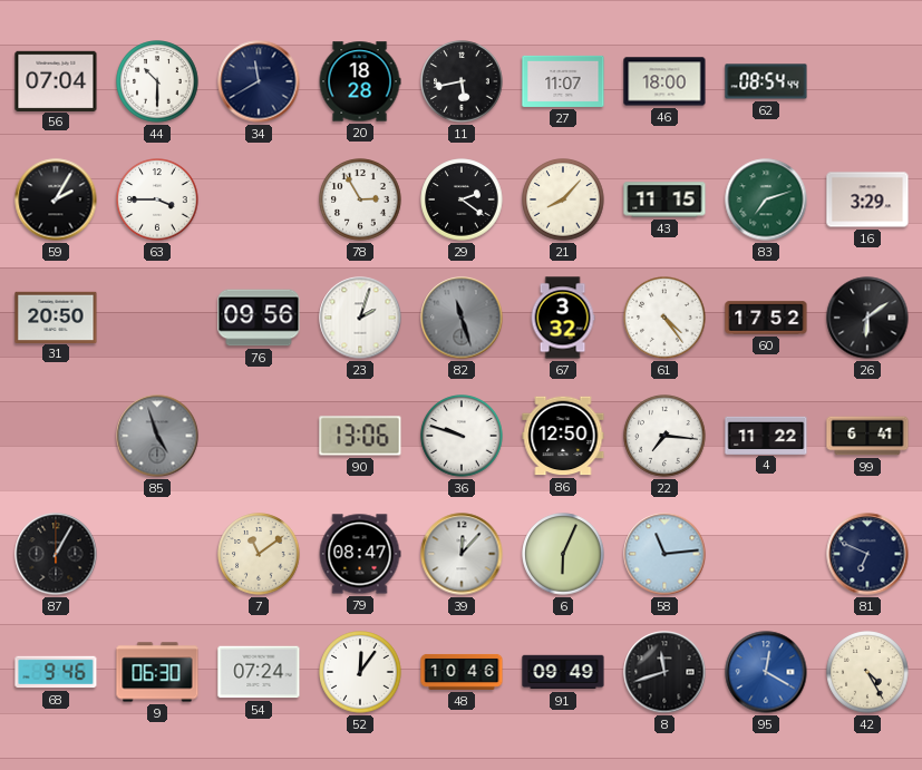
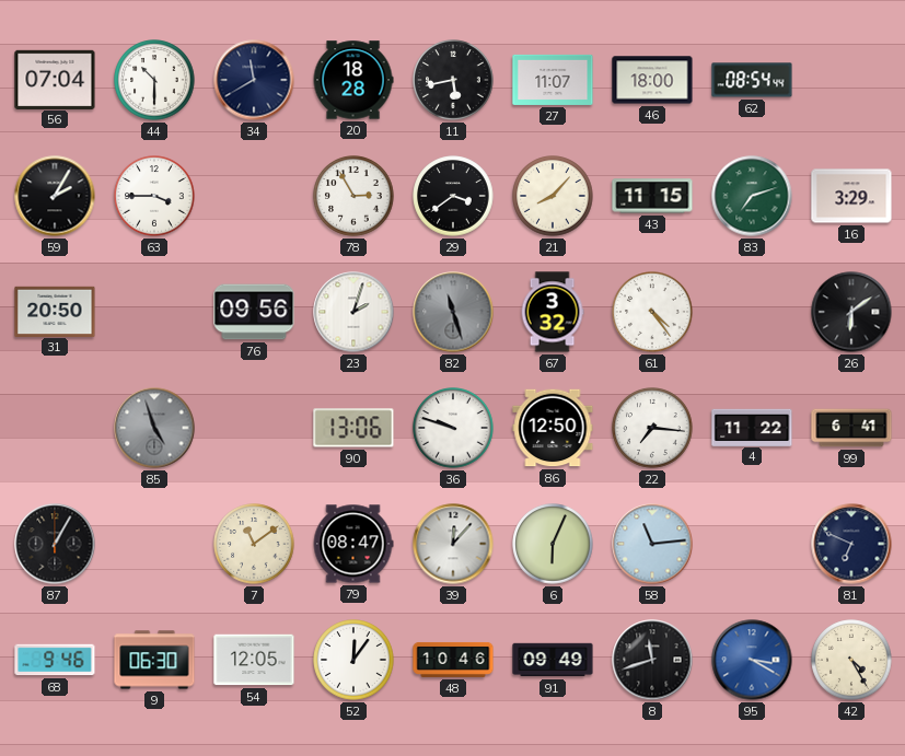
29: 2:21 -> 3:39
60: 17:52 -> none
54: 07:24 -> 12:05
95: 12:20 -> 3:20
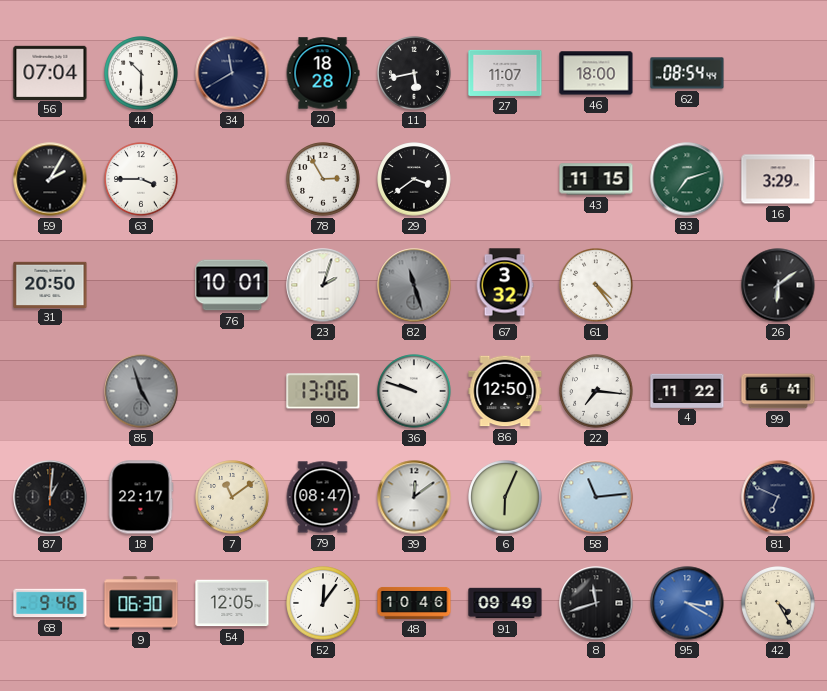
21: 8:07 -> none
76: 09:56 -> 10:01
87: 1:05 -> 1:01
18: none -> 22:17
39: 12:07 -> 12:09
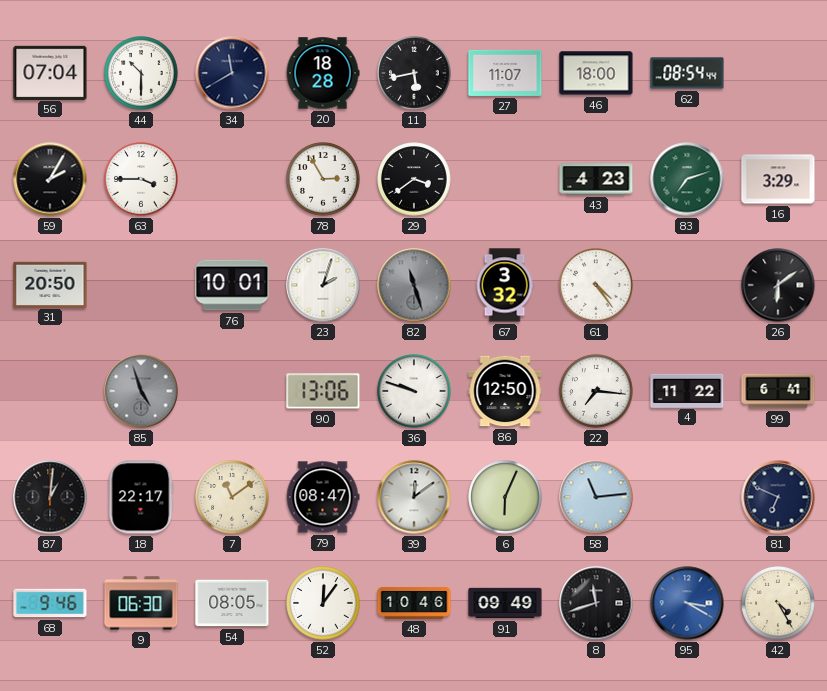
43: 11:15 -> 4:23
54: 12:05 -> 08:05
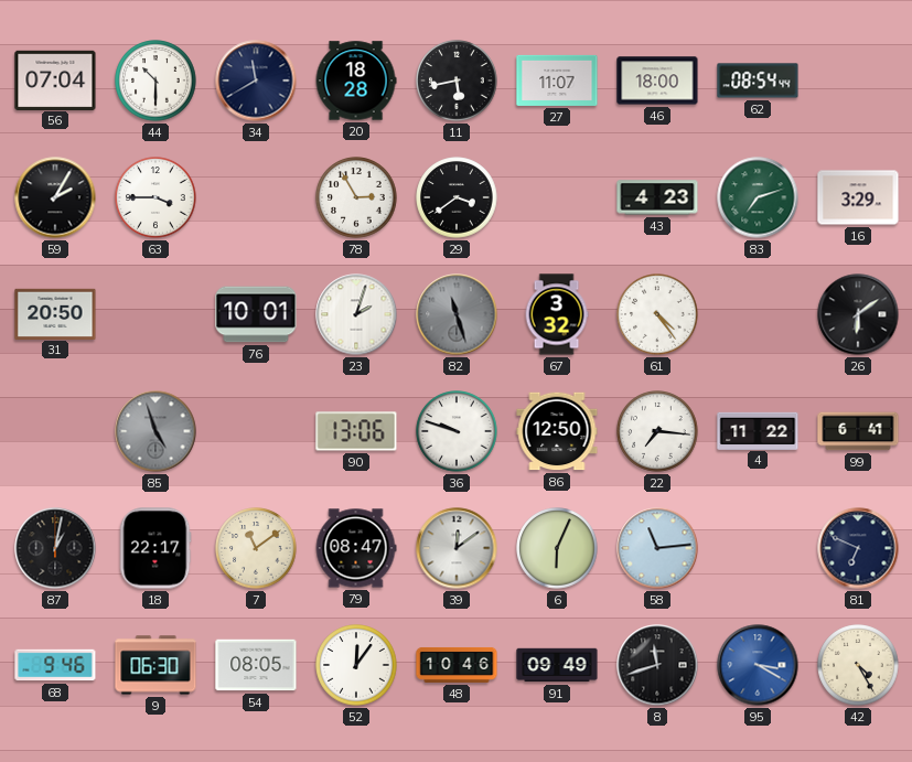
87: 1:01 -> 1:02
